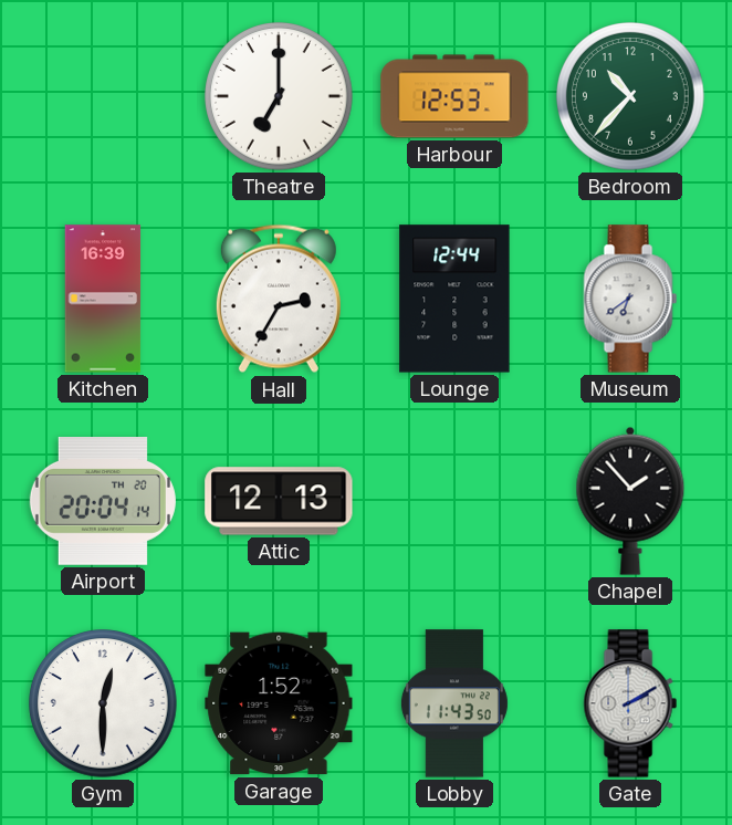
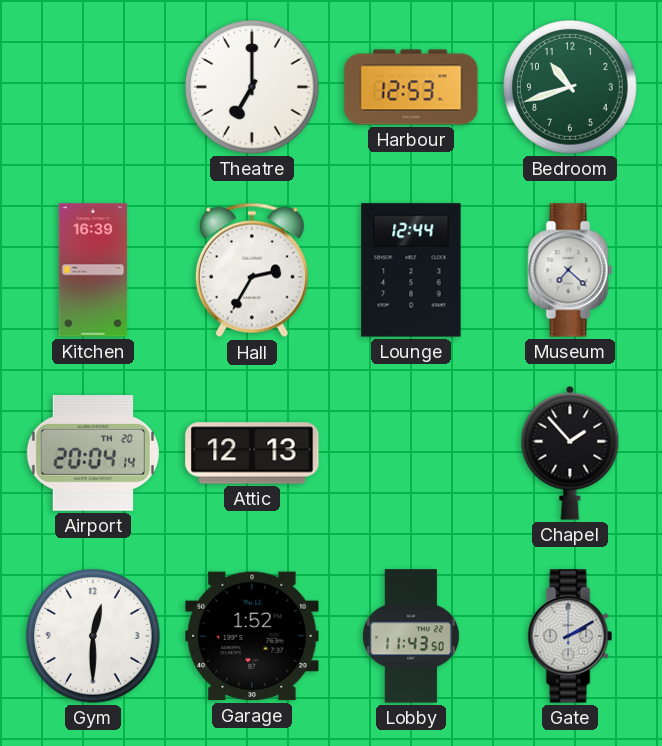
Bedroom: 10:37 -> 10:42
Museum: 6:39 -> 7:22
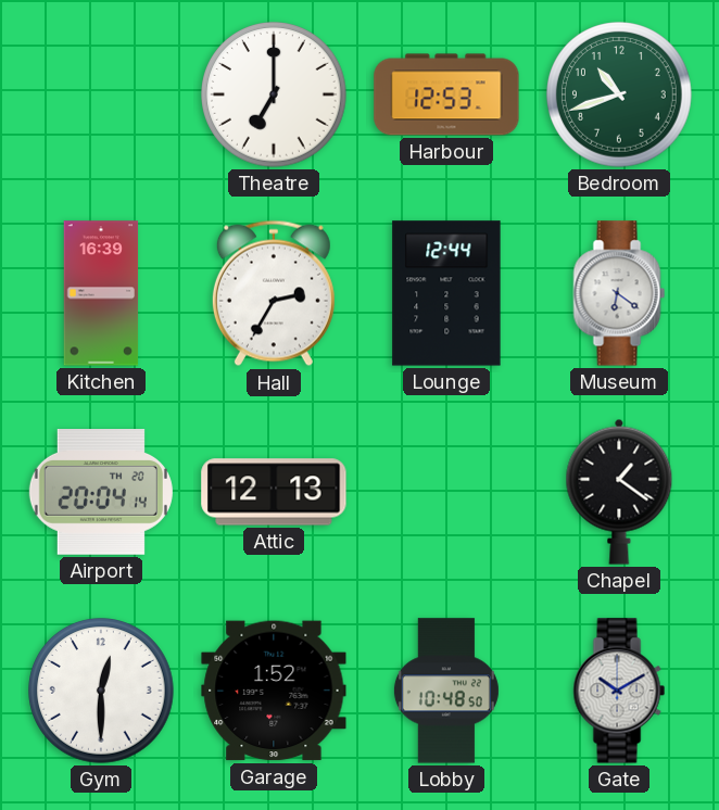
Museum: 7:22 -> 6:21
Chapel: 1:53 -> 1:21
Lobby: 11:43 -> 10:48
Gate: 2:10 -> 10:10
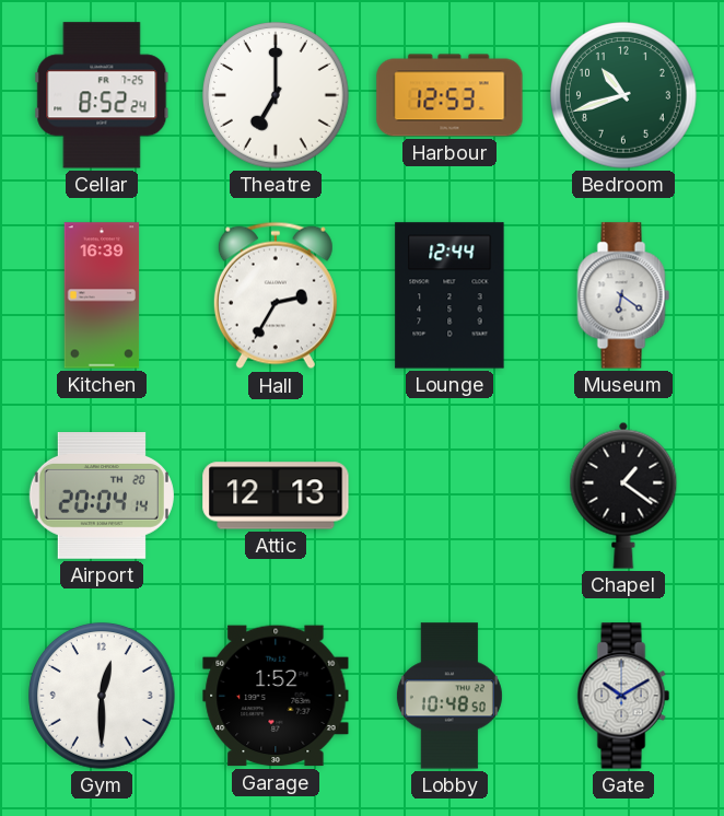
Cellar: none -> 8:52
